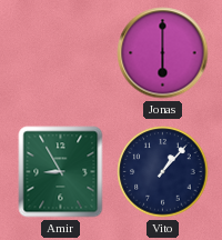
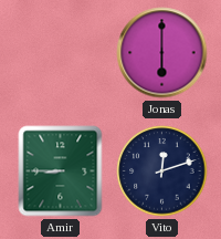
Amir: 8:55 -> 8:45
Vito: 1:07 -> 12:12
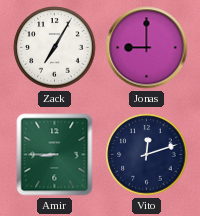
Zack: none -> 7:05
Jonas: 6:00 -> 9:00
